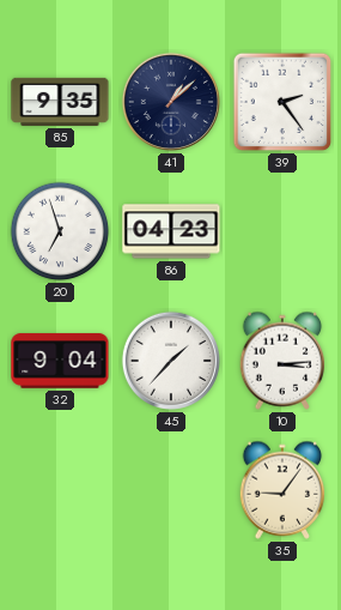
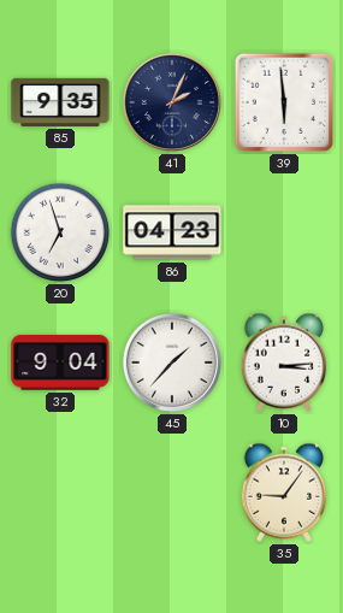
41: 1:08 -> 2:04
39: 2:24 -> 5:59
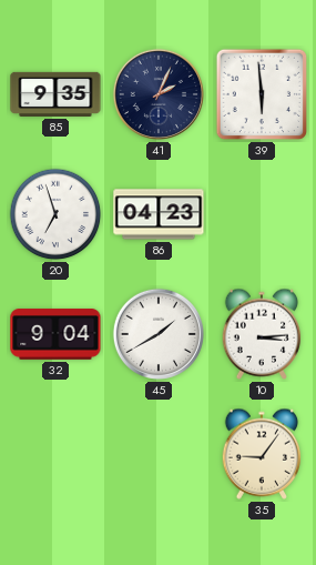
45: 1:37 -> 1:40
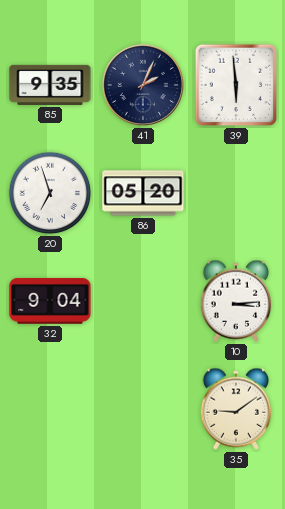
86: 04:23 -> 05:20
45: 1:40 -> none
35: 9:06 -> 9:09
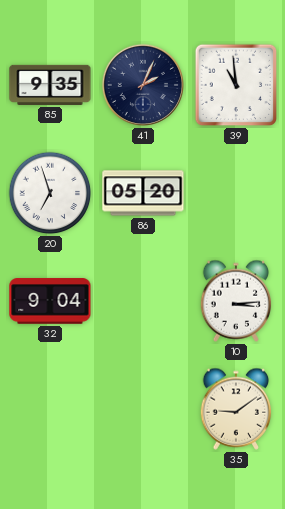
39: 5:59 -> 10:59
